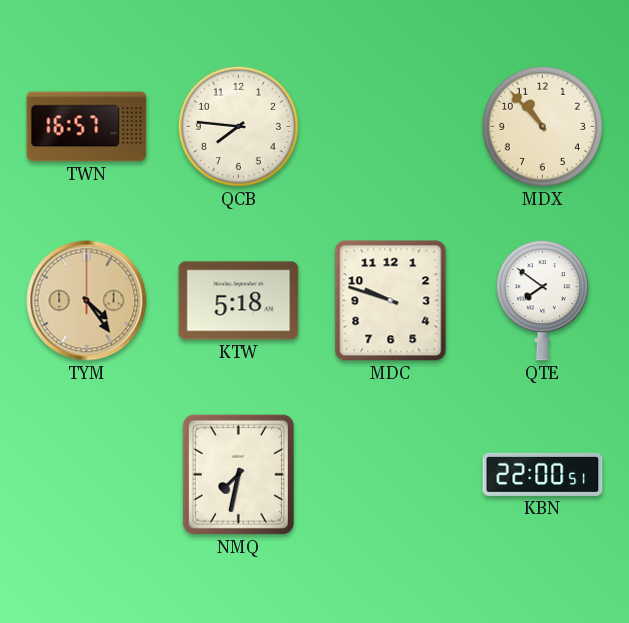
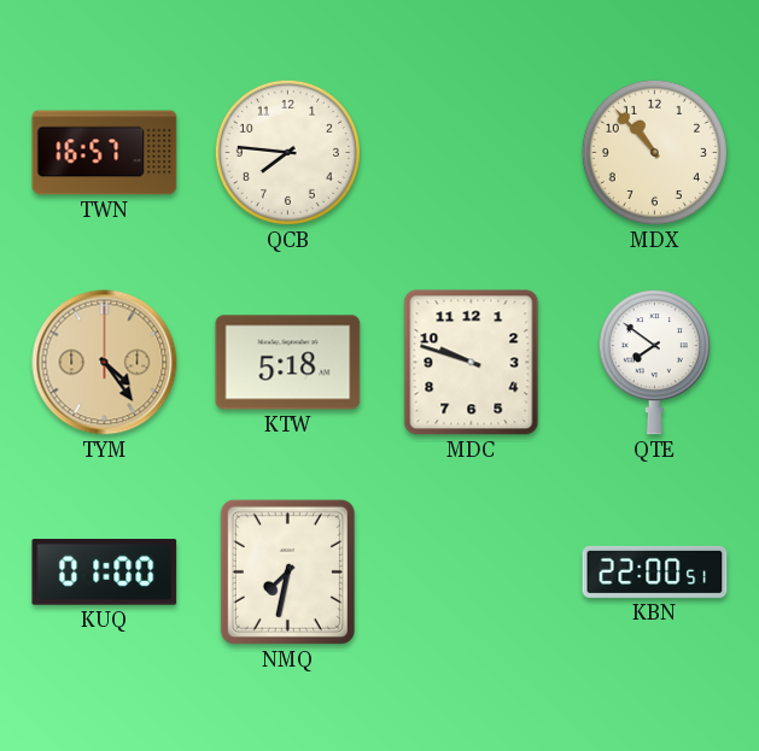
KUQ: none -> 01:00
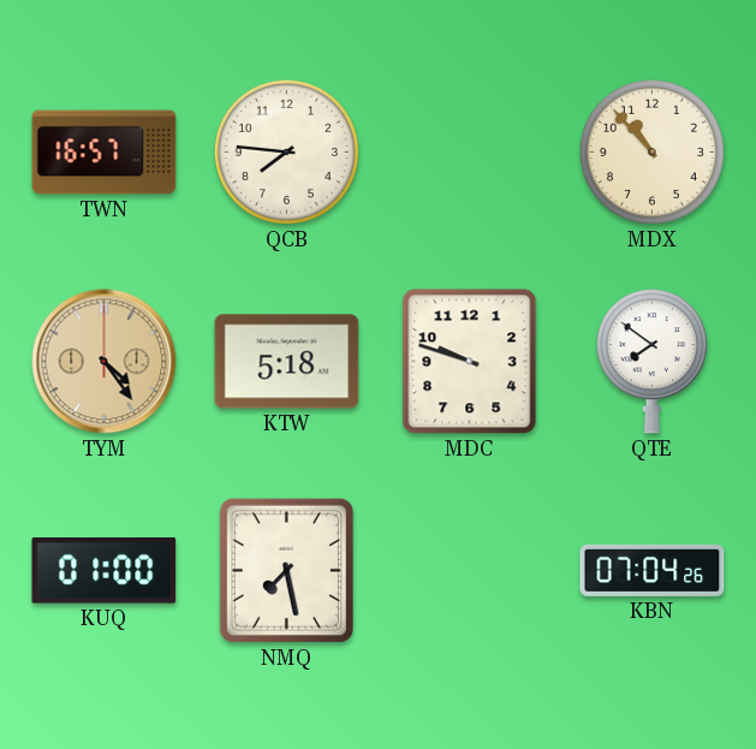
NMQ: 7:32 -> 7:28
KBN: 22:00 -> 07:04
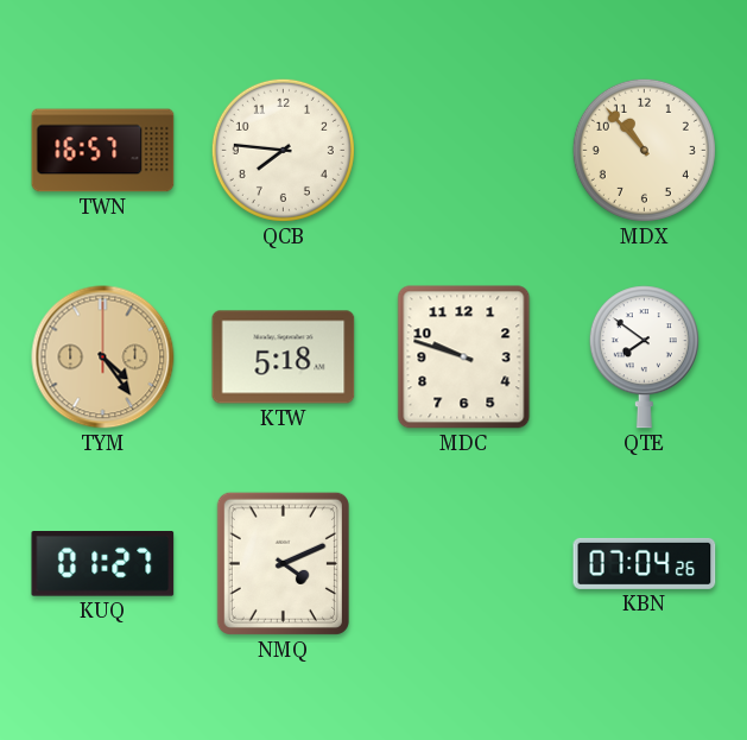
KUQ: 01:00 -> 01:27
NMQ: 7:28 -> 4:11
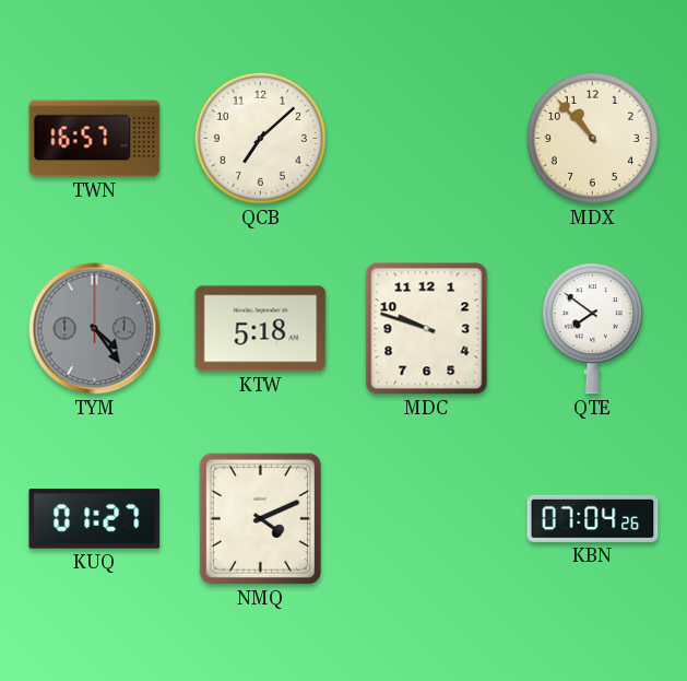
QCB: 7:46 -> 7:08
TYM dial: champagne -> grey
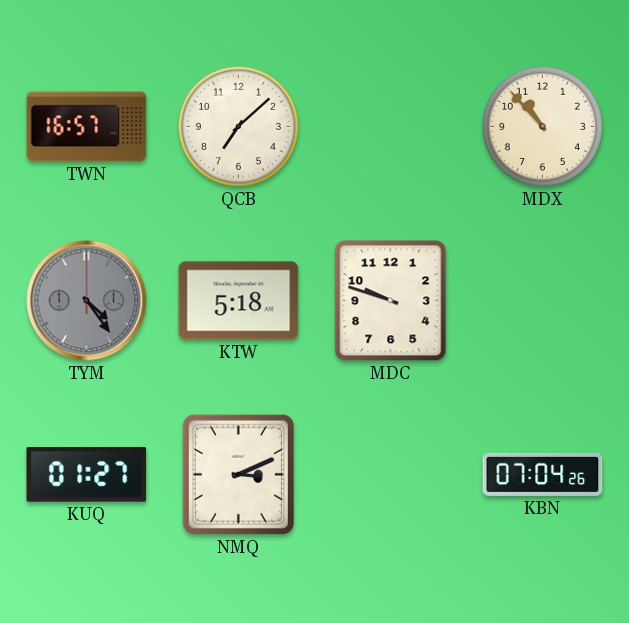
QTE: 7:51 -> none
NMQ: 4:11 -> 3:11
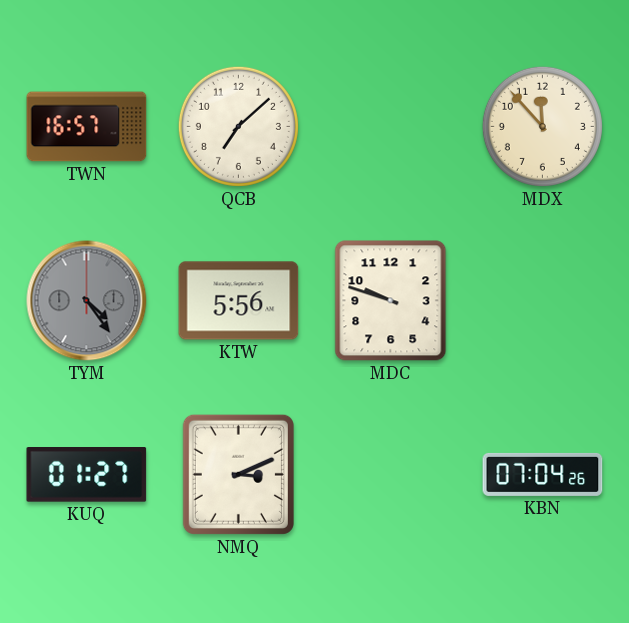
MDX: 10:53 -> 11:53
KTW: 5:18 -> 5:56
